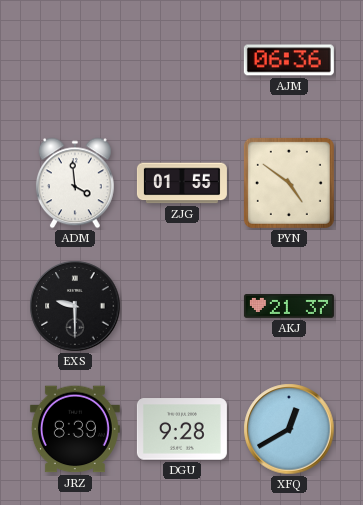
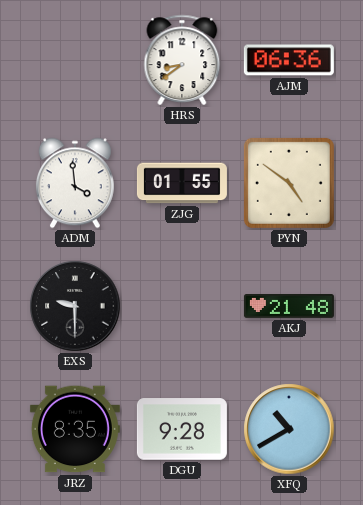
HRS: none -> 8:39
AKJ: 21:37 -> 21:48
JRZ: 8:39 -> 8:35
XFQ: 12:40 -> 10:40
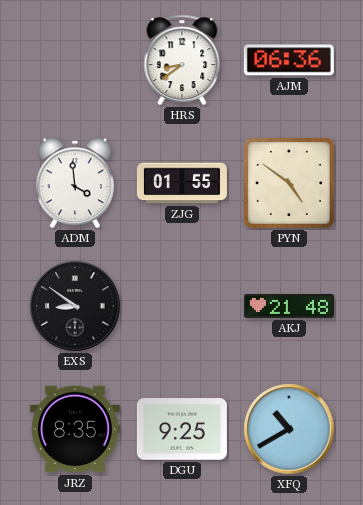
EXS: 9:30 -> 8:51
DGU: 9:28 -> 9:25
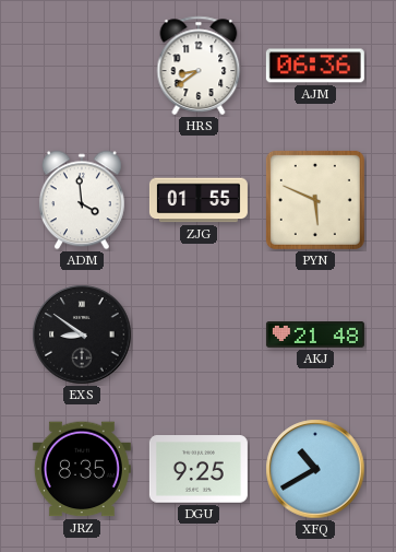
PYN: 4:51 -> 5:49
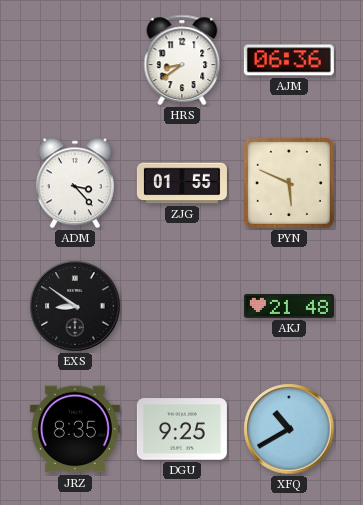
ADM: 3:59 -> 3:23
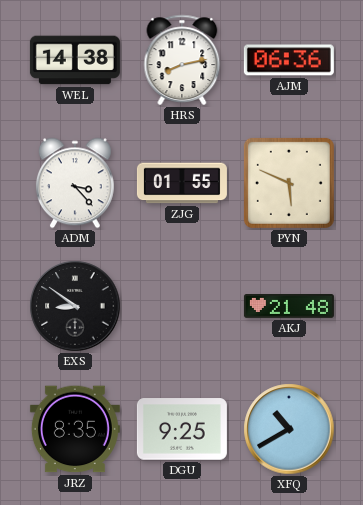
WEL: none -> 14:38
HRS: 8:39 -> 8:13
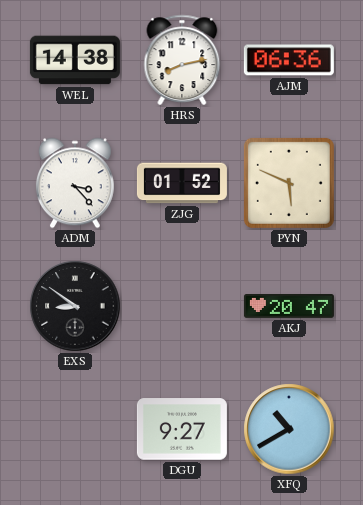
ZJG: 01:55 -> 01:52
AKJ: 21:48 -> 20:47
JRZ: 8:35 -> none
DGU: 9:25 -> 9:27
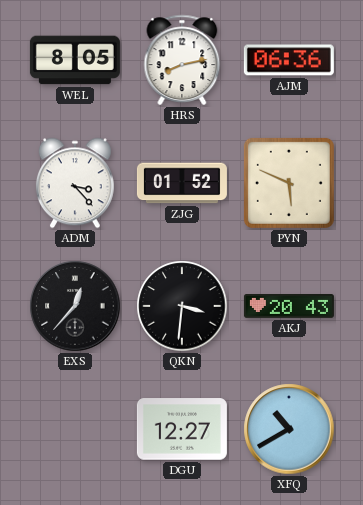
WEL: 14:38 -> 8:05
EXS: 8:51 -> 12:37
QKN: none -> 3:31
AKJ: 20:47 -> 20:43
DGU: 9:27 -> 12:27
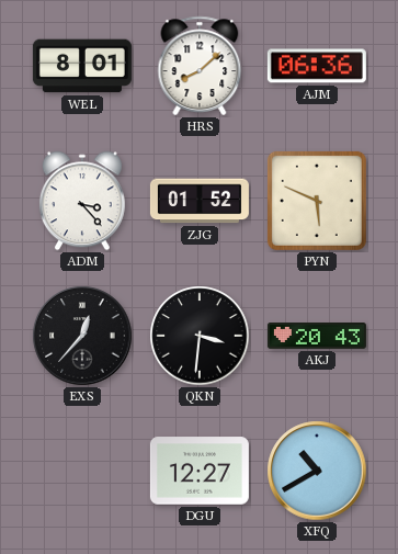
WEL: 8:05 -> 8:01
HRS: 8:13 -> 8:08
